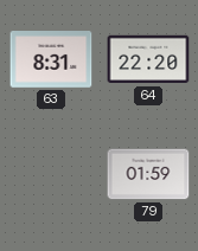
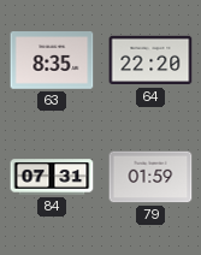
63: 8:31 -> 8:35
84: none -> 07:31
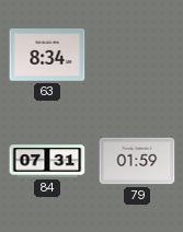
63: 8:35 -> 8:34
64: 22:20 -> none
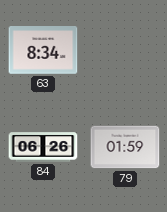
84: 07:31 -> 06:26
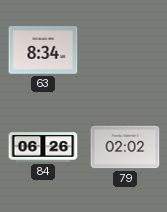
79: 01:59 -> 02:02
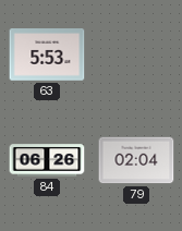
63: 8:34 -> 5:53
79: 02:02 -> 02:04
